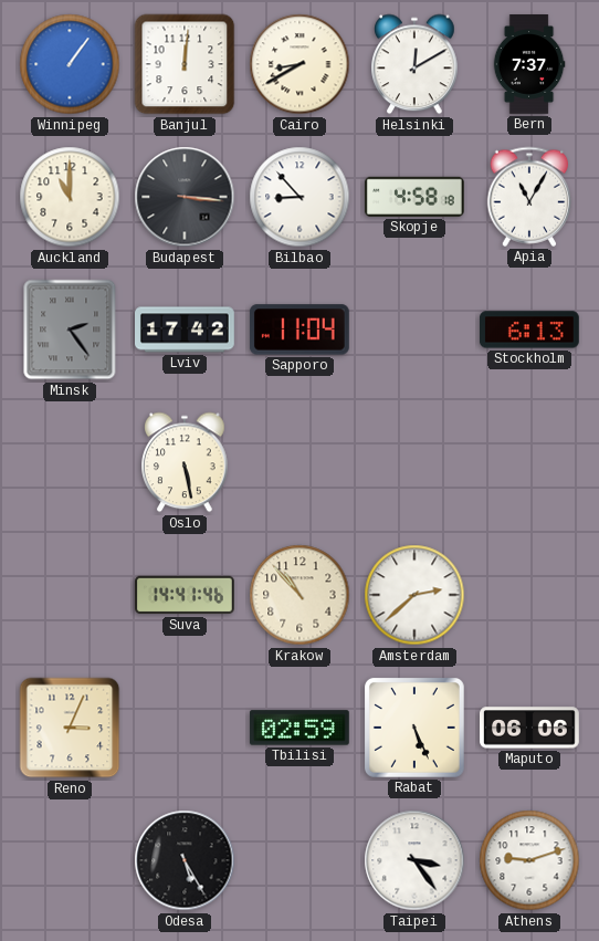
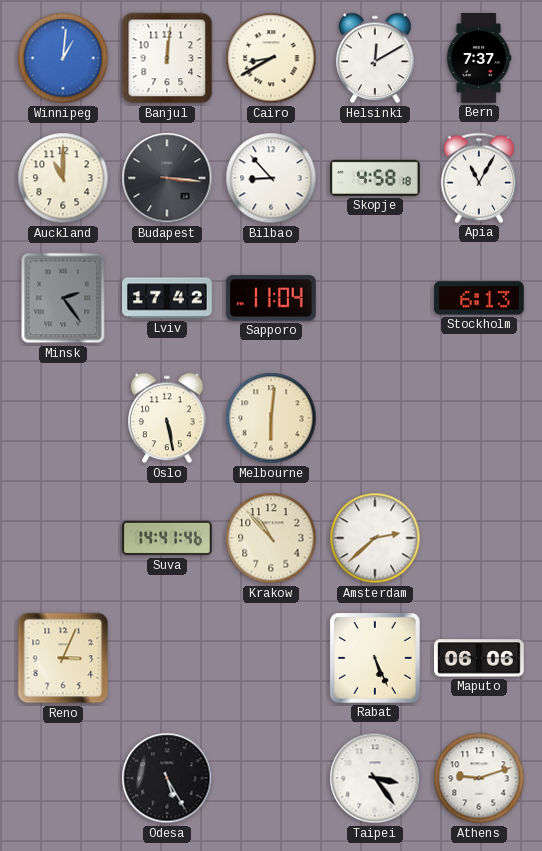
Winnipeg: 1:06 -> 1:01
Melbourne: none -> 6:01
Tbilisi: 02:59 -> none
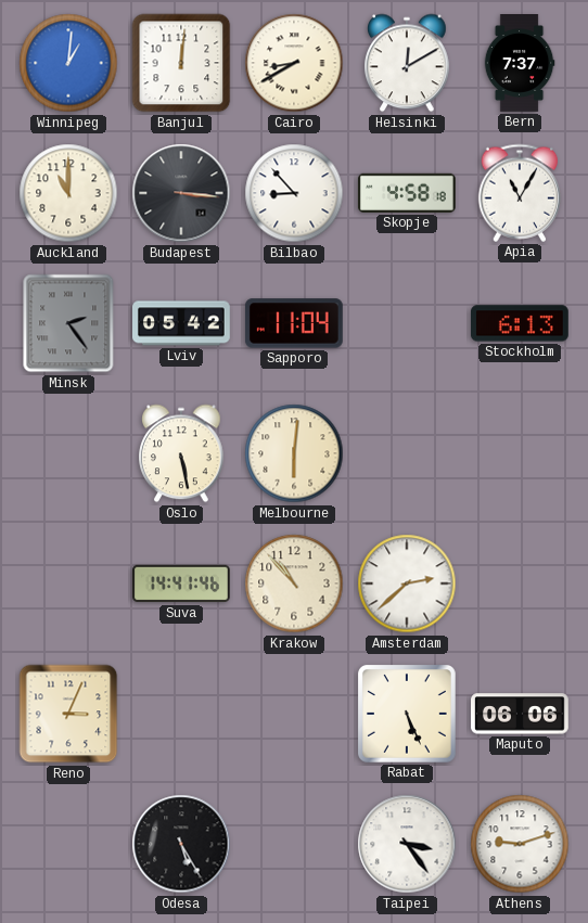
Lviv: 17:42 -> 05:42
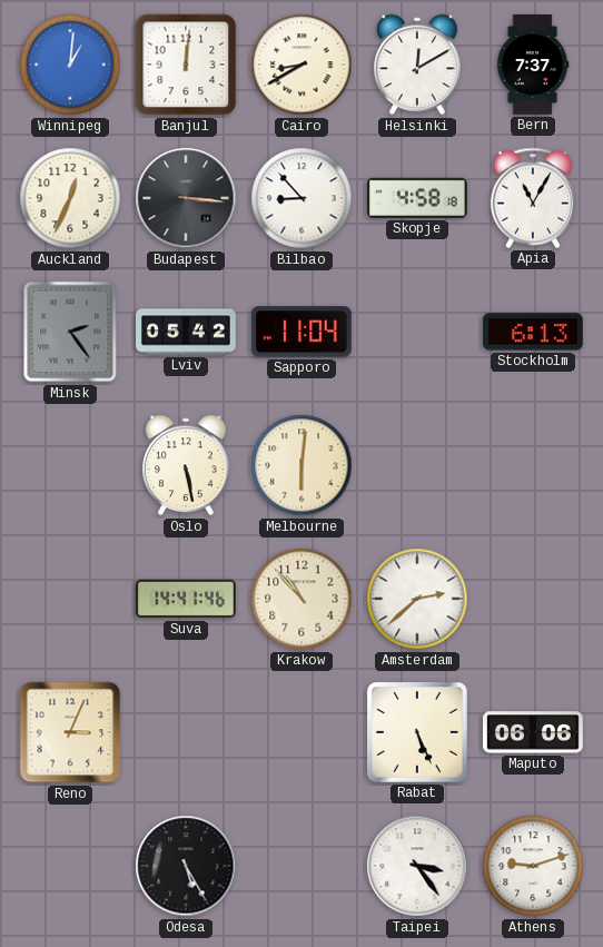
Auckland: 11:00 -> 12:34
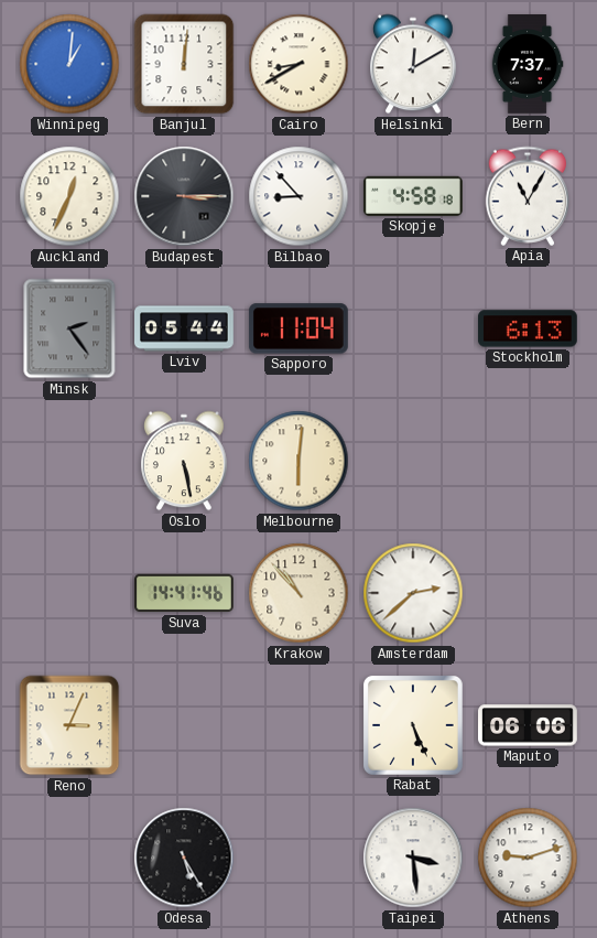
Budapest: 3:16 -> 3:15
Lviv: 05:42 -> 05:44
Taipei: 3:24 -> 3:29
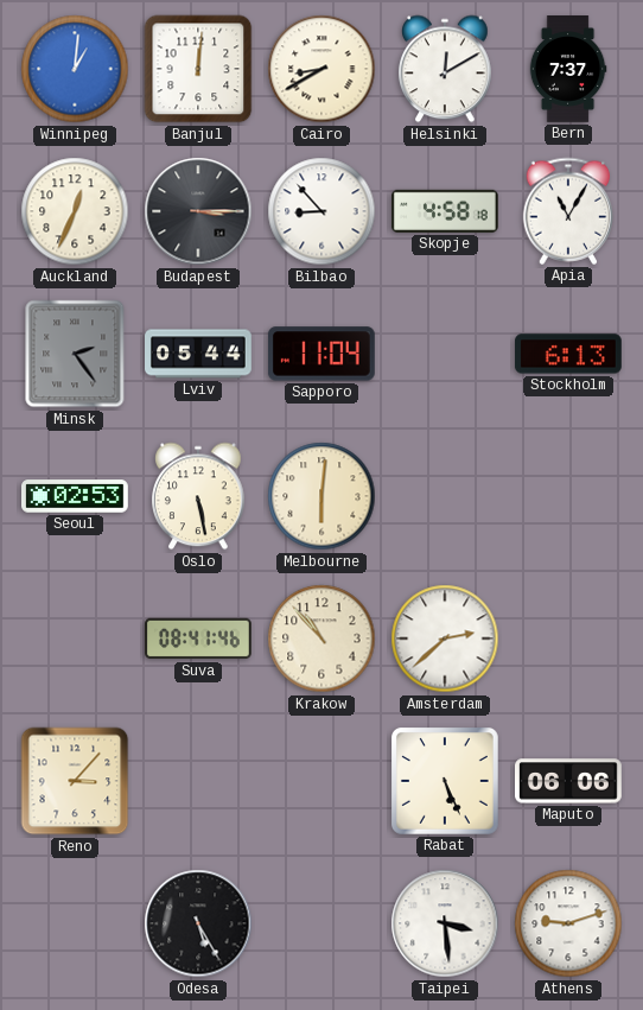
Seoul: none -> 02:53
Suva: 14:41 -> 08:41
Reno: 3:04 -> 3:07
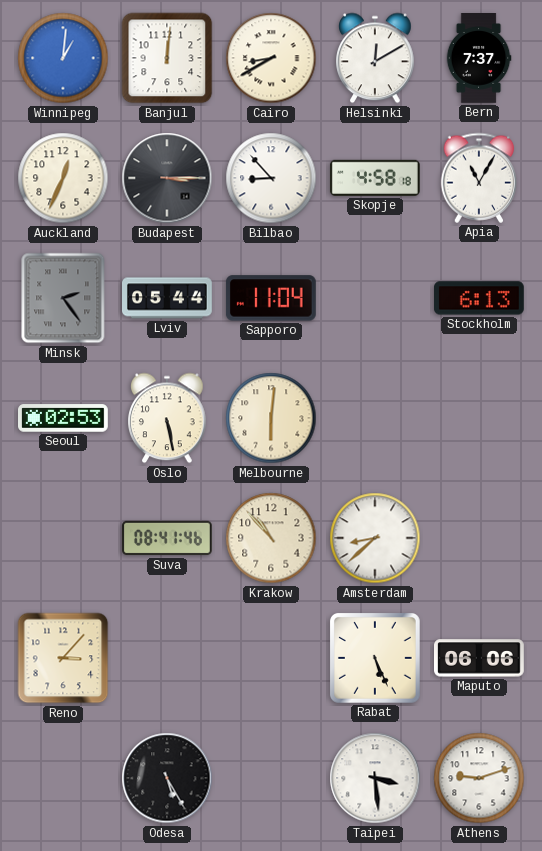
Amsterdam: 2:38 -> 8:38
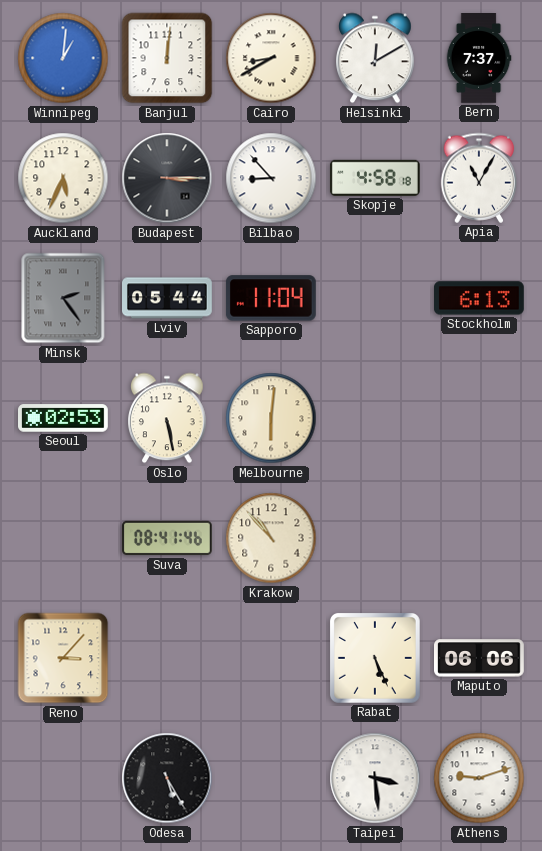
Auckland: 12:34 -> 5:34
Amsterdam: 8:38 -> none
